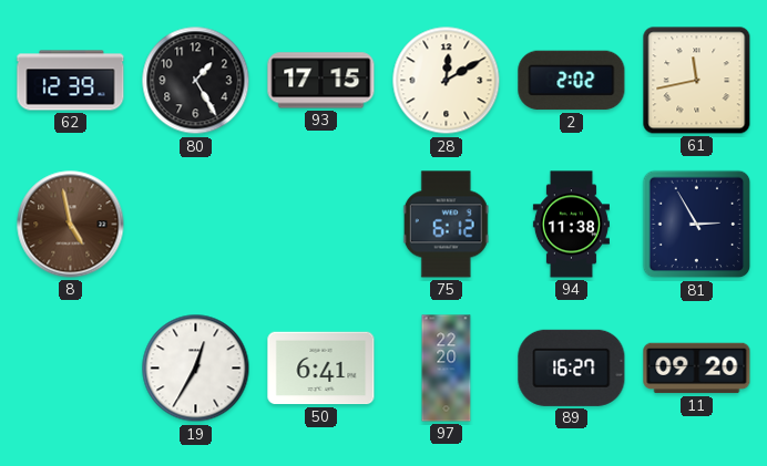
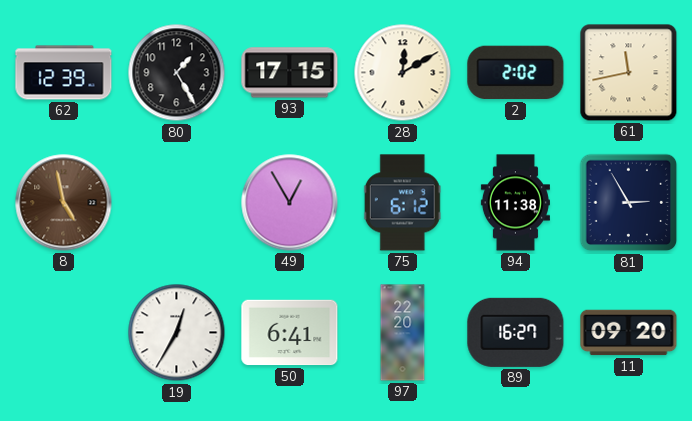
49: none -> 12:55
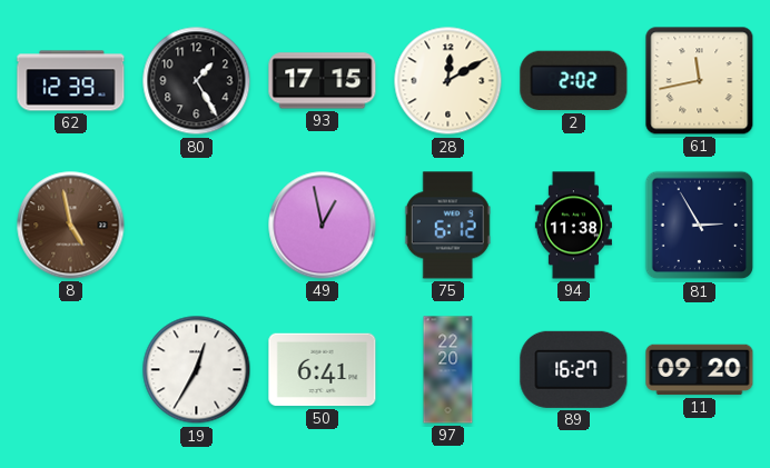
49: 12:55 -> 12:58
